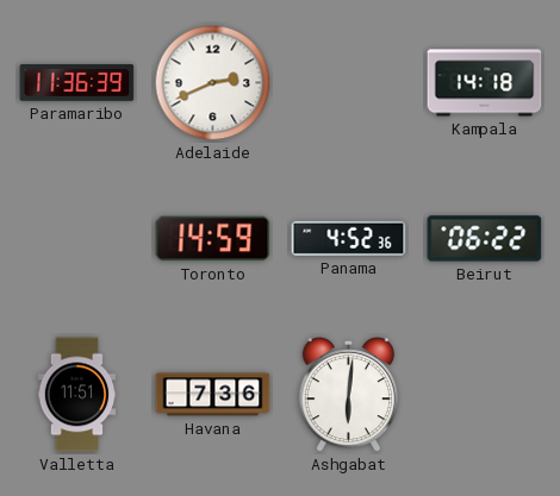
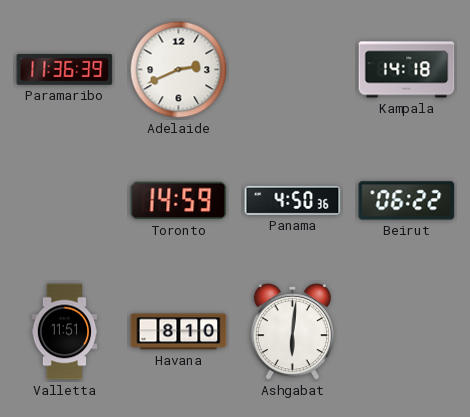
Panama: 4:52 -> 4:50
Havana: 7:36 -> 8:10
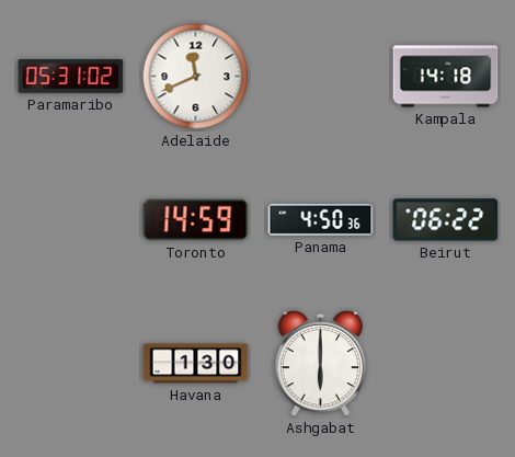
Paramaribo: 11:36 -> 05:31
Adelaide: 2:41 -> 11:41
Valletta: 11:51 -> none
Havana: 8:10 -> 1:30
Ashgabat: 6:01 -> 6:00
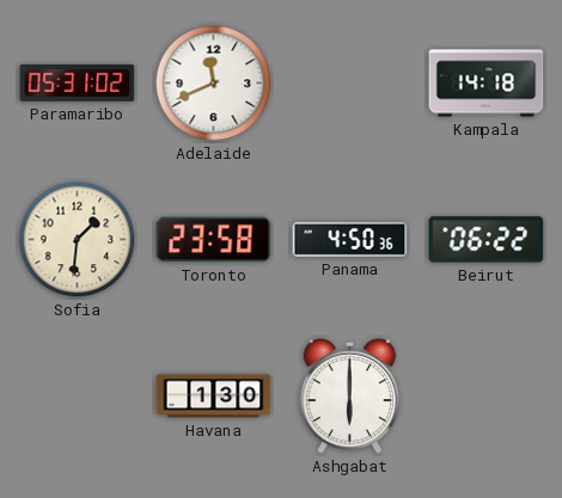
Sofia: none -> 1:31
Toronto: 14:59 -> 23:58
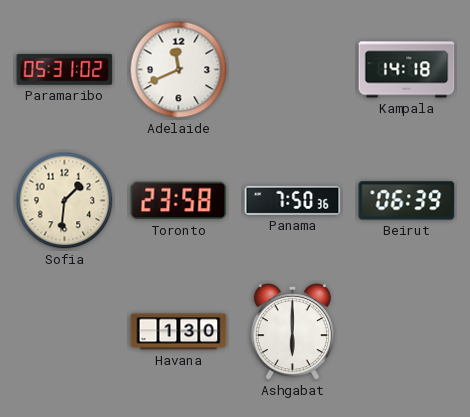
Panama: 4:50 -> 7:50
Beirut: 06:22 -> 06:39
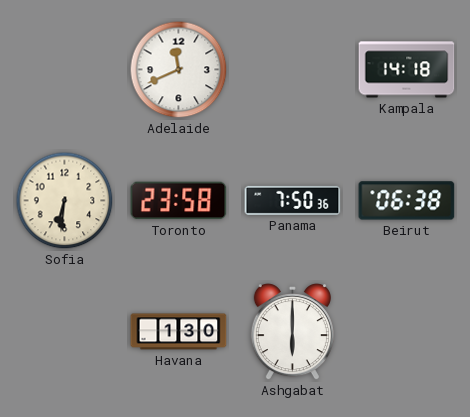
Paramaribo: 05:31 -> none
Sofia: 1:31 -> 6:31
Beirut: 06:39 -> 06:38
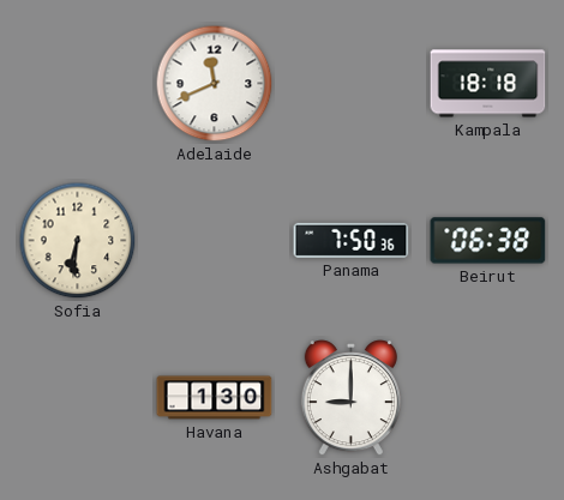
Kampala: 14:18 -> 18:18
Toronto: 23:58 -> none
Ashgabat: 6:00 -> 9:00
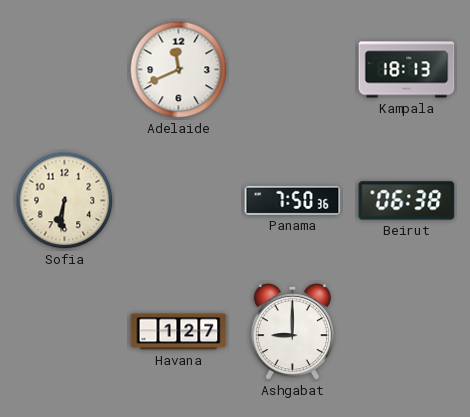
Kampala: 18:18 -> 18:13
Havana: 1:30 -> 1:27
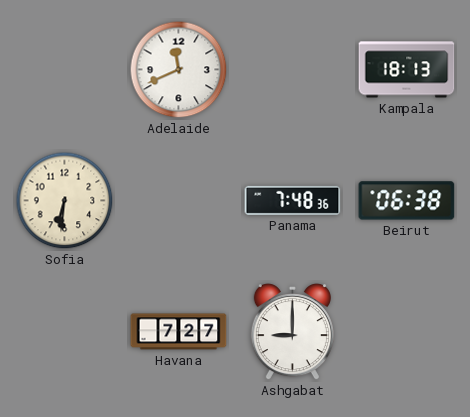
Panama: 7:50 -> 7:48
Havana: 1:27 -> 7:27
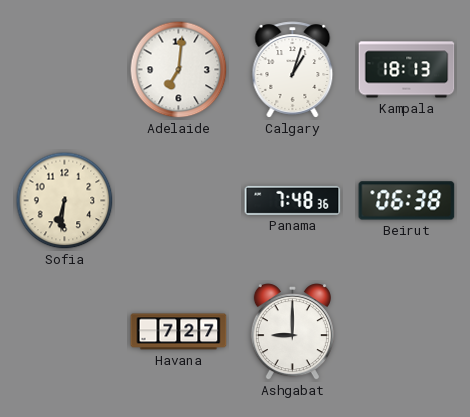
Adelaide: 11:41 -> 7:01
Calgary: none -> 1:03
